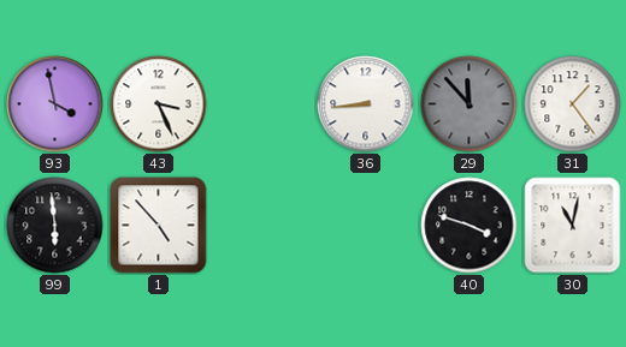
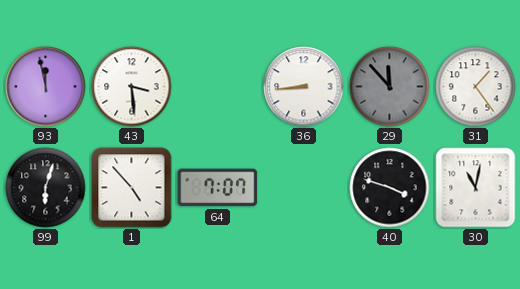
93: 3:58 -> 11:58
43: 3:26 -> 3:29
99: 5:59 -> 6:03
64: none -> 7:07
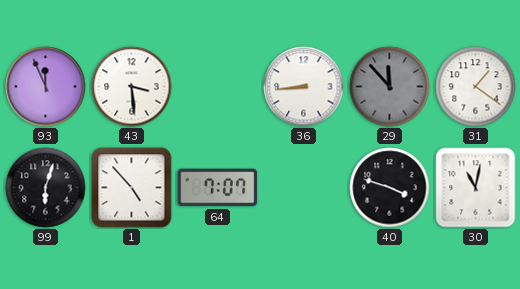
93: 11:58 -> 11:56
31: 1:24 -> 1:21
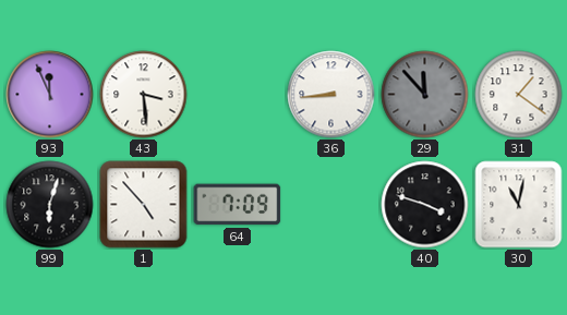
64: 7:07 -> 7:09
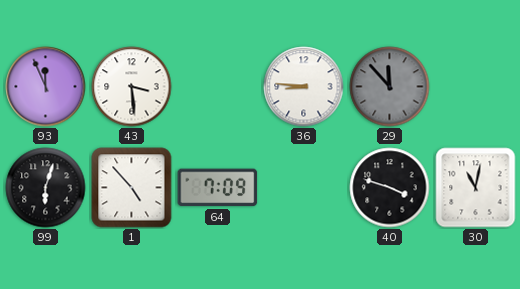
36: 8:44 -> 8:46
31: 1:21 -> none
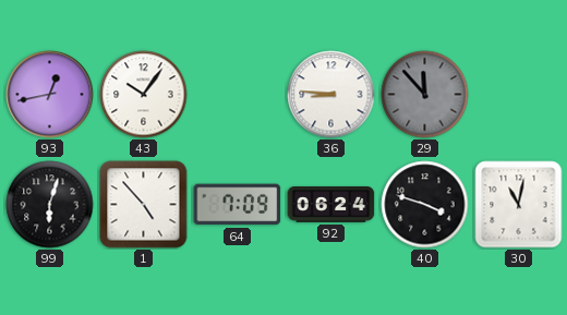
93: 11:56 -> 12:43
43: 3:29 -> 10:06
92: none -> 06:24
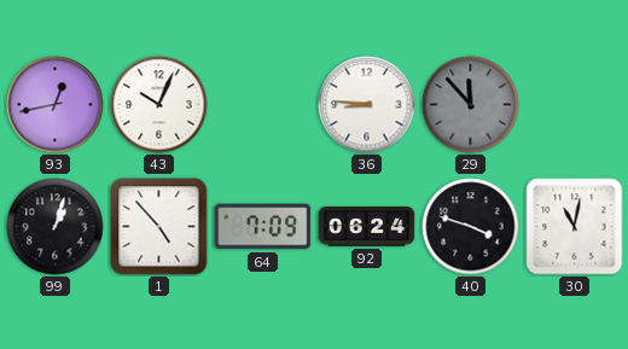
43: 10:06 -> 10:04
99: 6:03 -> 1:03
